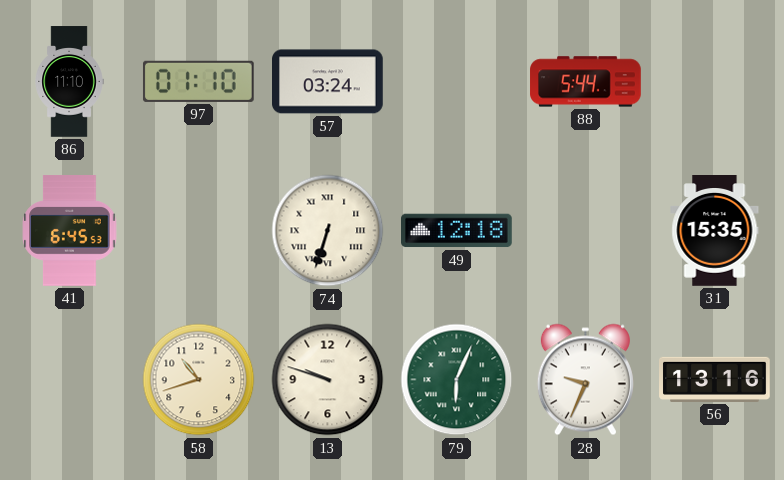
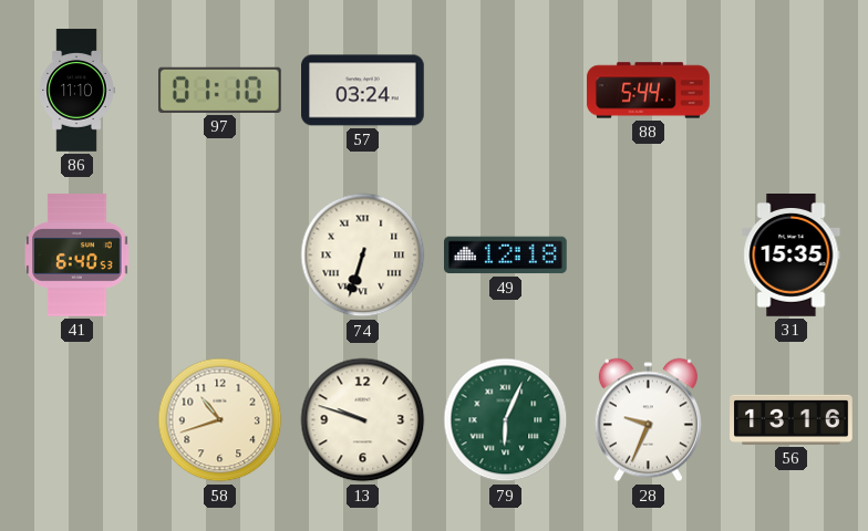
41: 6:45 -> 6:40
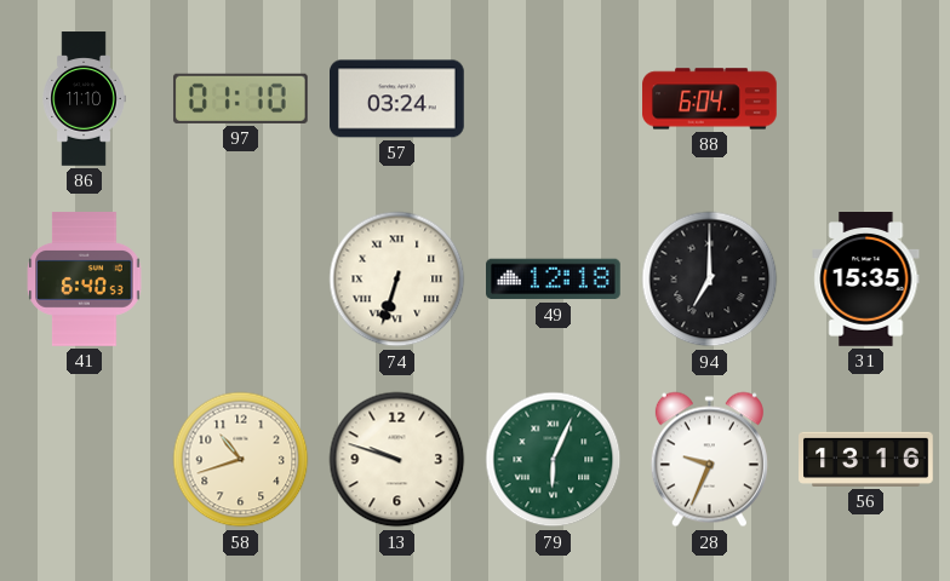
88: 5:44 -> 6:04
94: none -> 7:00
